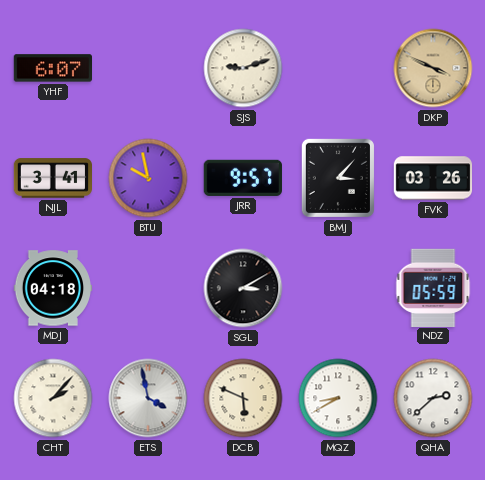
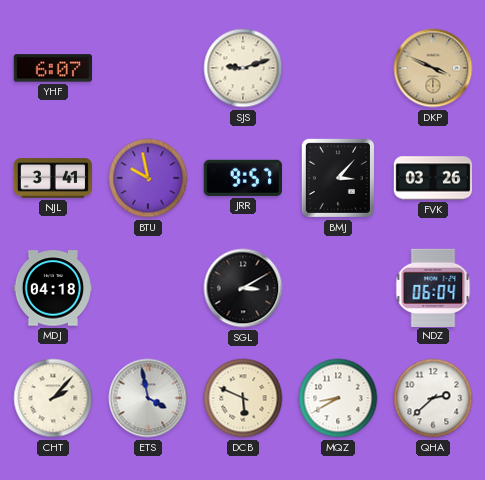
NDZ: 05:59 -> 06:04
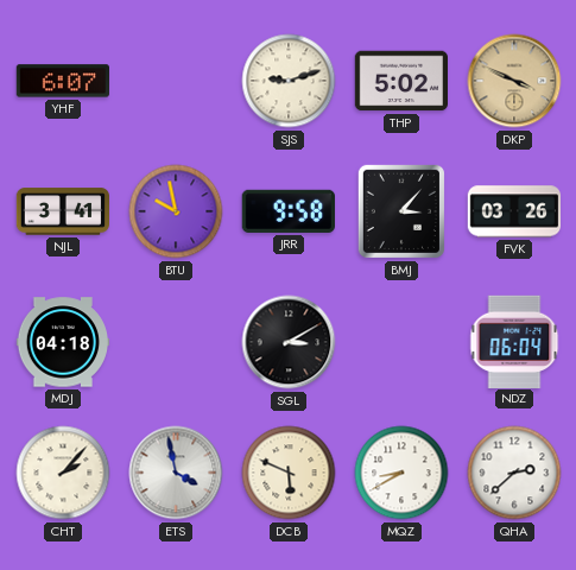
THP: none -> 5:02
JRR: 9:57 -> 9:58
